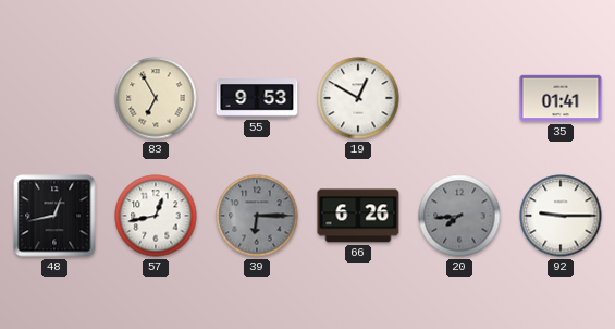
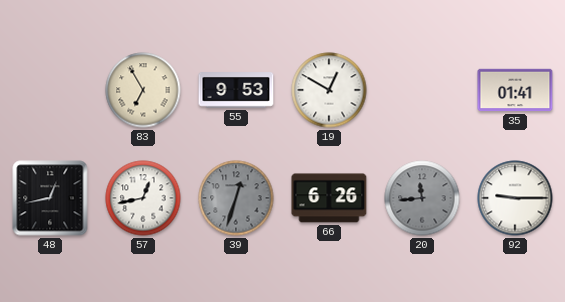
39: 6:15 -> 12:33
20: 7:44 -> 11:44
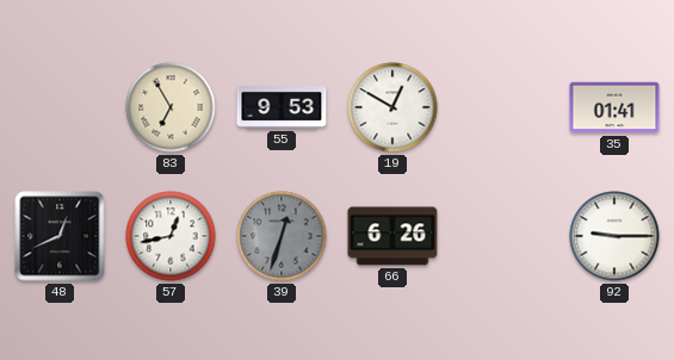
48: 12:43 -> 12:41
20: 11:44 -> none
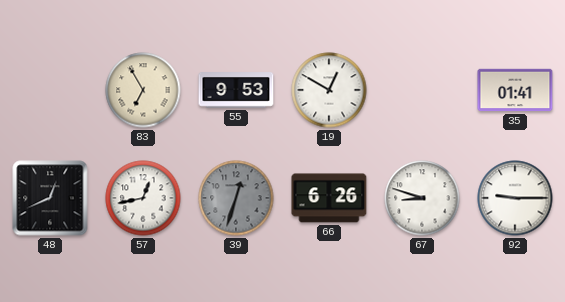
67: none -> 8:48
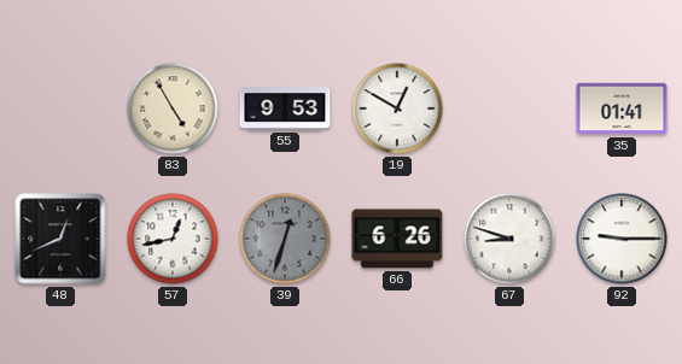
83: 6:55 -> 4:55
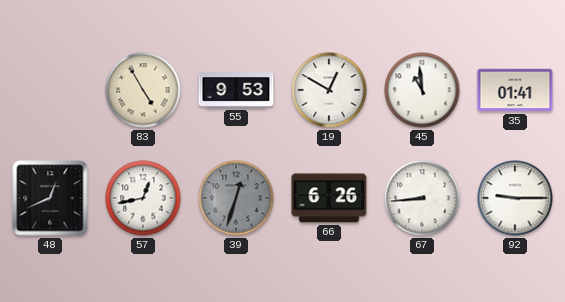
45: none -> 10:59
67: 8:48 -> 8:44
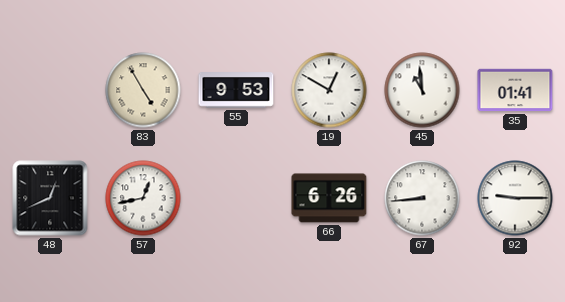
39: 12:33 -> none
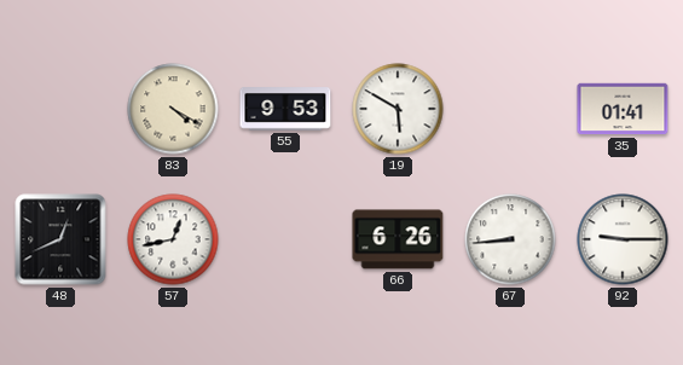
83: 4:55 -> 4:20
19: 12:50 -> 5:50
45: 10:59 -> none
